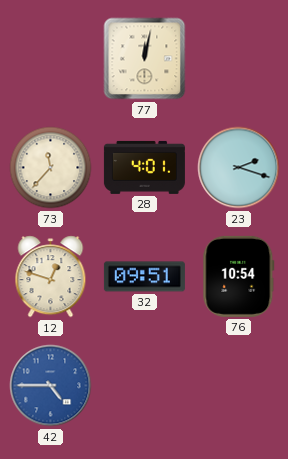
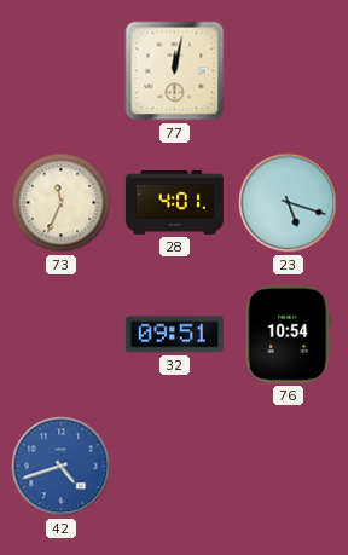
73: 11:37 -> 11:34
23: 2:18 -> 5:18
12: 12:48 -> none
42: 4:45 -> 4:42
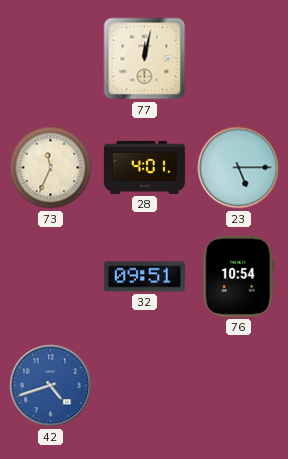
23: 5:18 -> 5:15
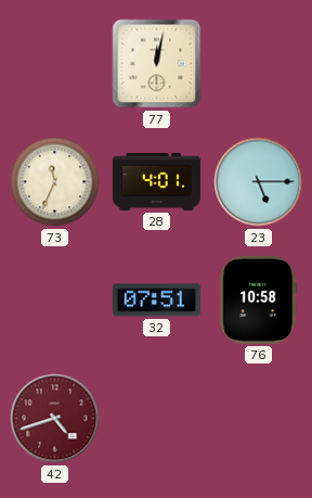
32: 09:51 -> 07:51
76: 10:54 -> 10:58
42 dial: blue -> burgundy
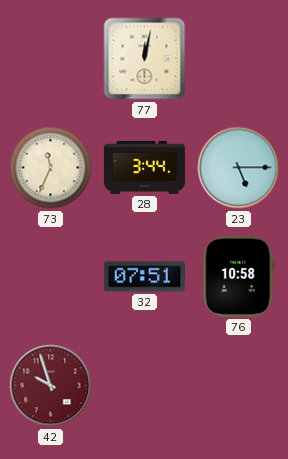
28: 4:01 -> 3:44
42: 4:42 -> 9:57
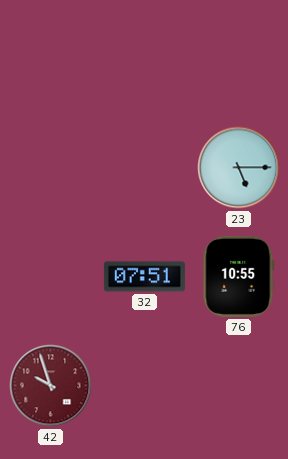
77: 12:02 -> none
73: 11:34 -> none
28: 3:44 -> none
76: 10:58 -> 10:55
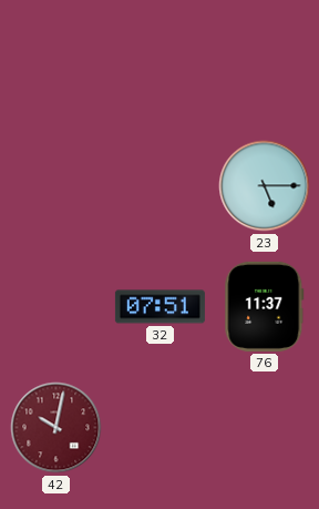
76: 10:55 -> 11:37
42: 9:57 -> 10:02
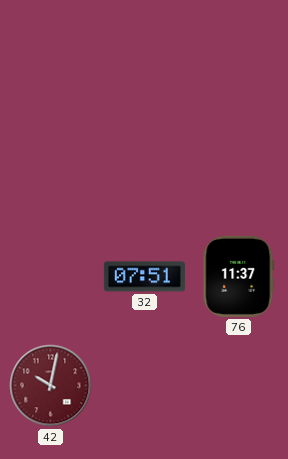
23: 5:15 -> none
